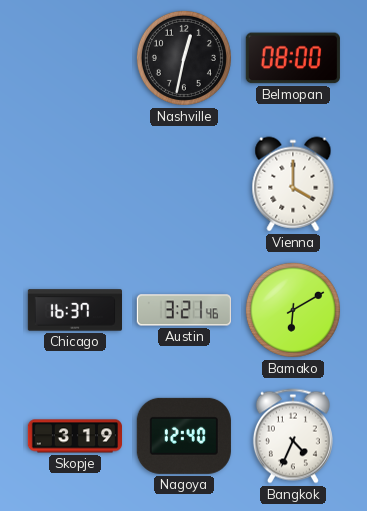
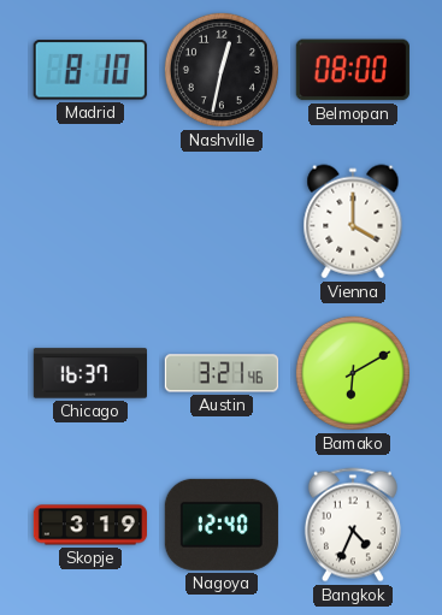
Madrid: none -> 8:10
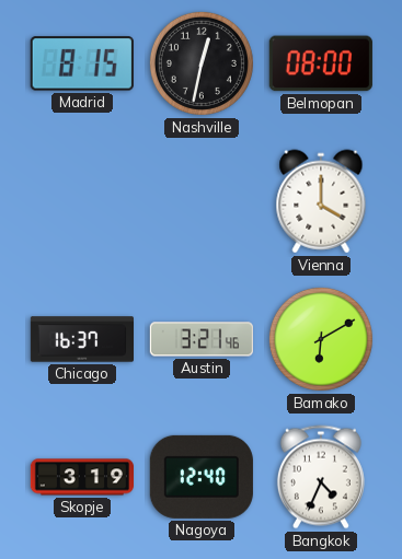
Madrid: 8:10 -> 8:15
